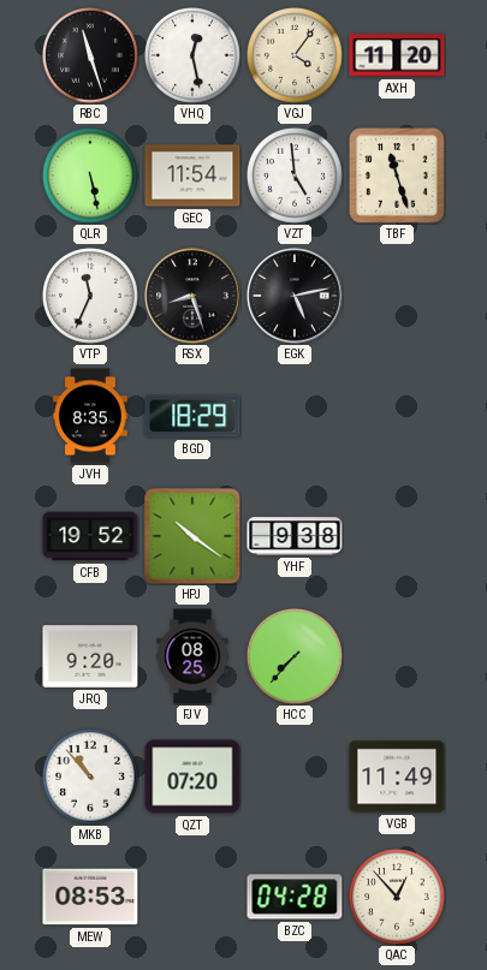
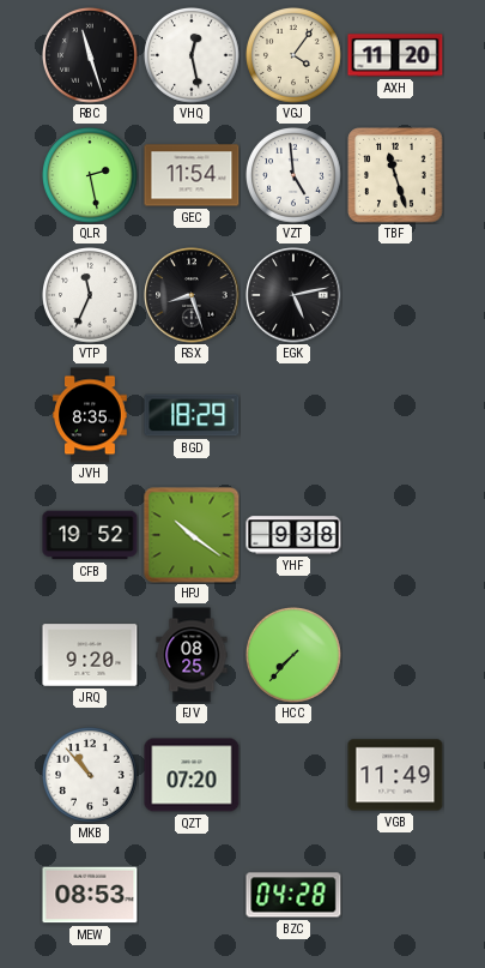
QLR: 5:28 -> 2:28
QAC: 12:53 -> none
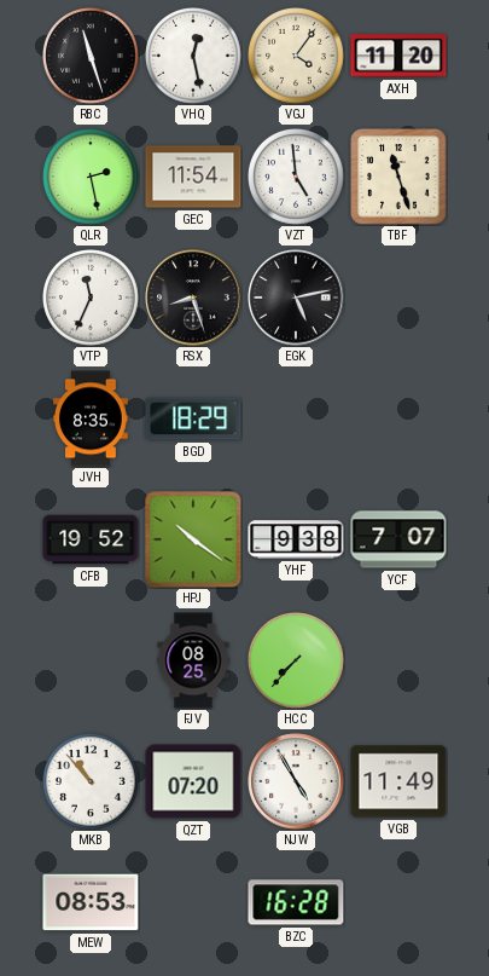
YCF: none -> 7:07
JRQ: 9:20 -> none
NJW: none -> 4:55
BZC: 04:28 -> 16:28
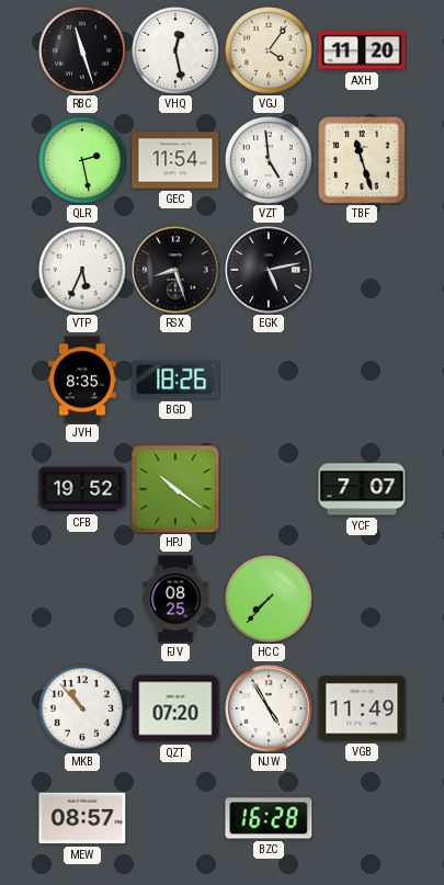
VTP: 11:34 -> 5:34
BGD: 18:29 -> 18:26
YHF: 9:38 -> none
MEW: 08:53 -> 08:57
